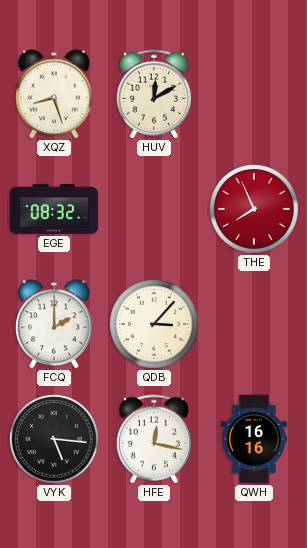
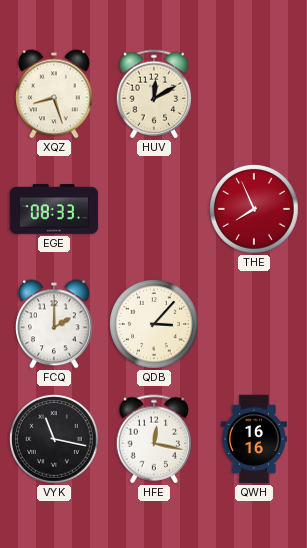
EGE: 08:32 -> 08:33
VYK: 5:16 -> 11:17
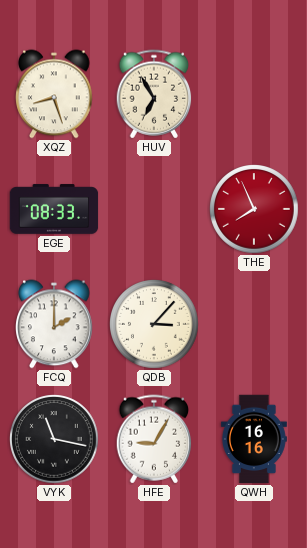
HUV: 12:10 -> 6:55
HFE: 12:17 -> 9:05
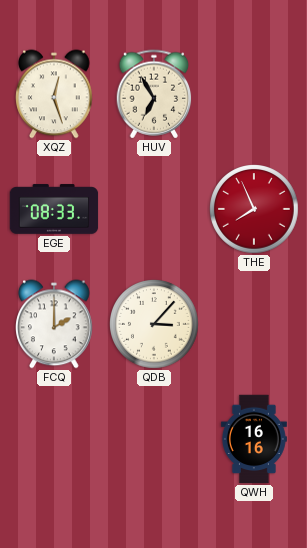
XQZ: 8:27 -> 12:27
VYK: 11:17 -> none
HFE: 9:05 -> none
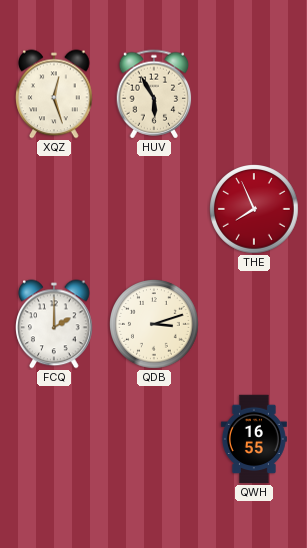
HUV: 6:55 -> 5:55
EGE: 08:33 -> none
QDB: 3:07 -> 3:12
QWH: 16:16 -> 16:55
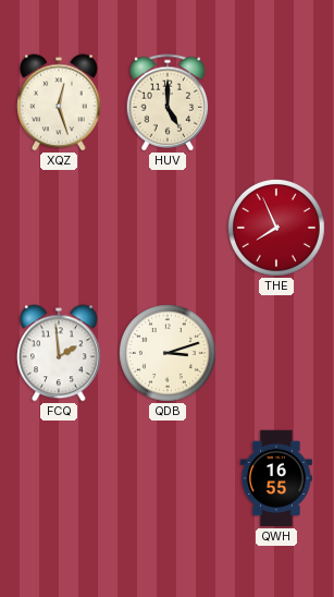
HUV: 5:55 -> 5:00
FCQ: 2:00 -> 1:59
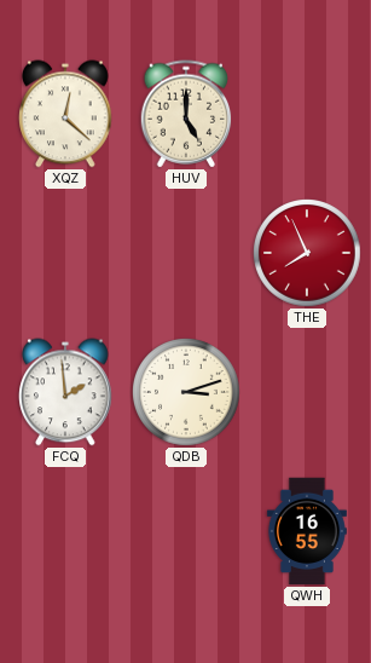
XQZ: 12:27 -> 12:22
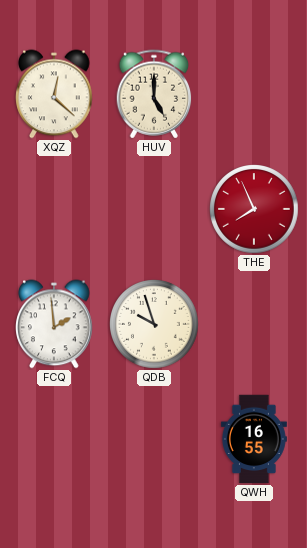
QDB: 3:12 -> 9:57
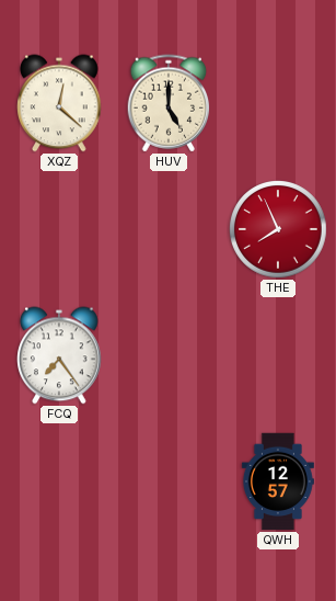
FCQ: 1:59 -> 7:24
QDB: 9:57 -> none
QWH: 16:55 -> 12:57
